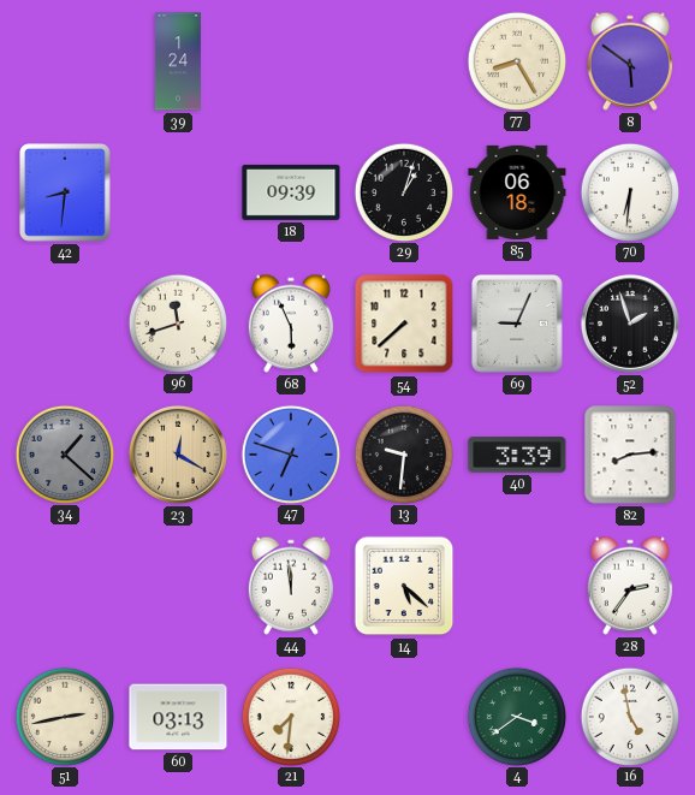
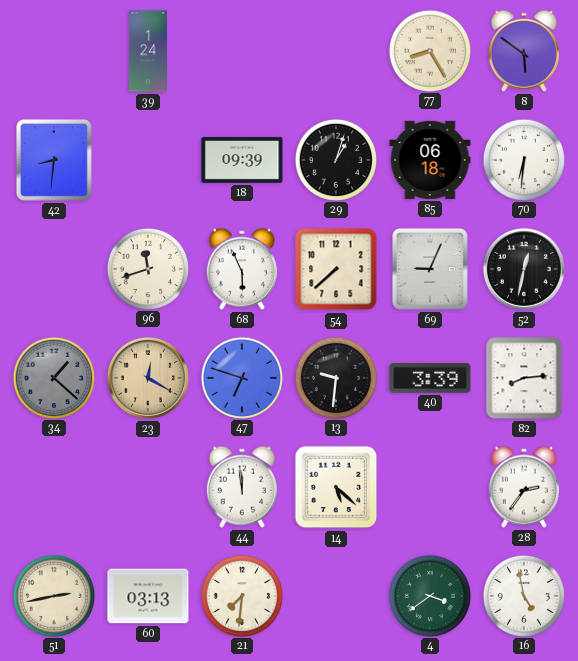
52: 1:57 -> 12:32
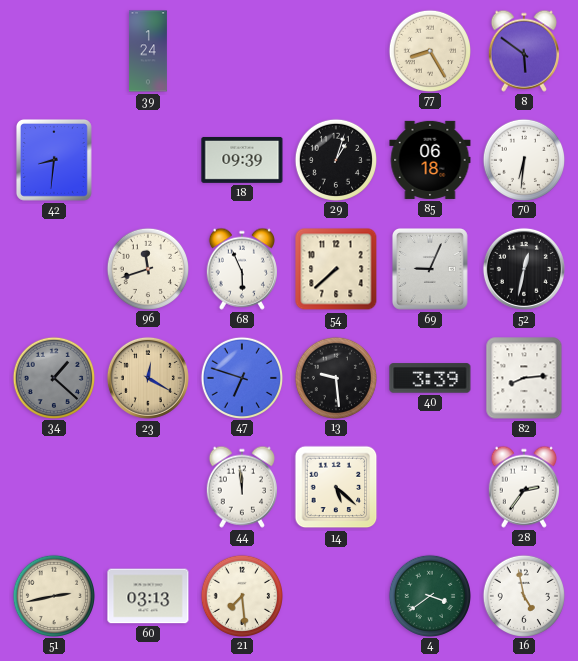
13: 9:31 -> 9:29
21: 7:31 -> 7:29
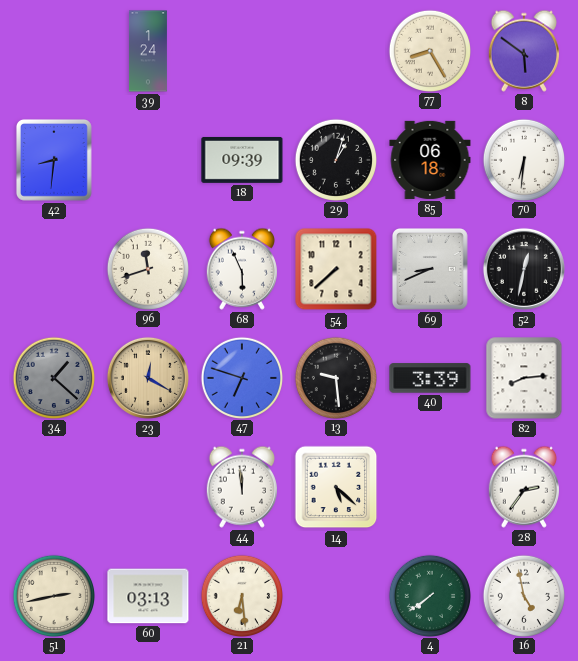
69: 9:04 -> 8:41
21: 7:29 -> 6:29
4: 3:39 -> 7:39
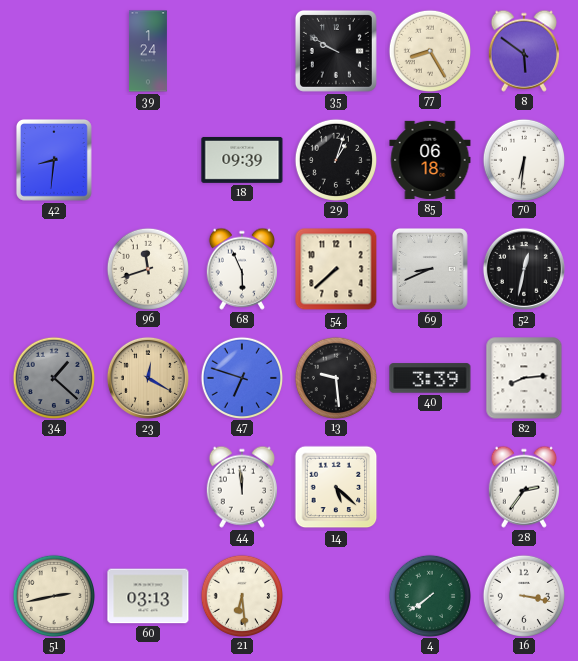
35: none -> 9:50
16: 4:58 -> 3:17
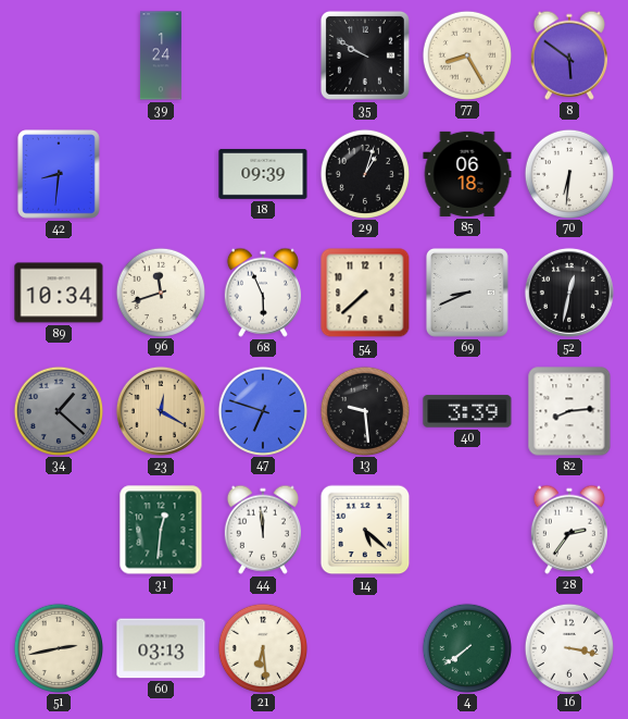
89: none -> 10:34
31: none -> 12:31
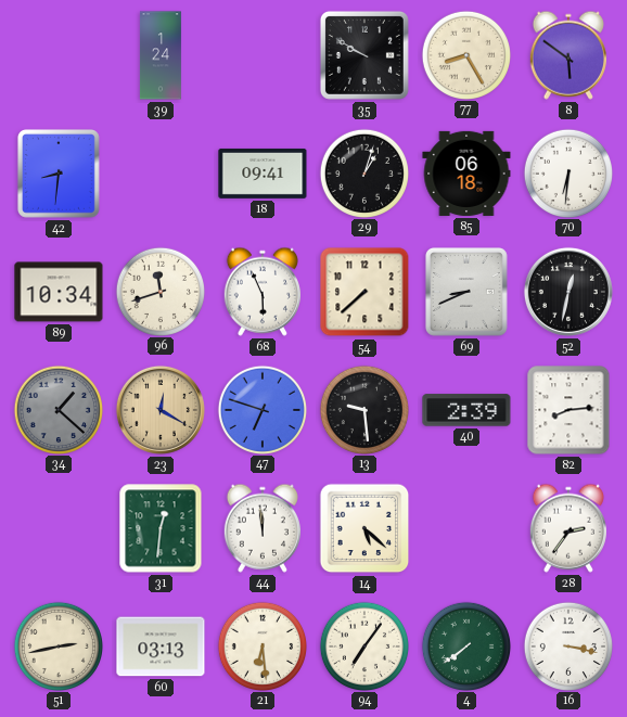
18: 09:39 -> 09:41
40: 3:39 -> 2:39
94: none -> 7:06
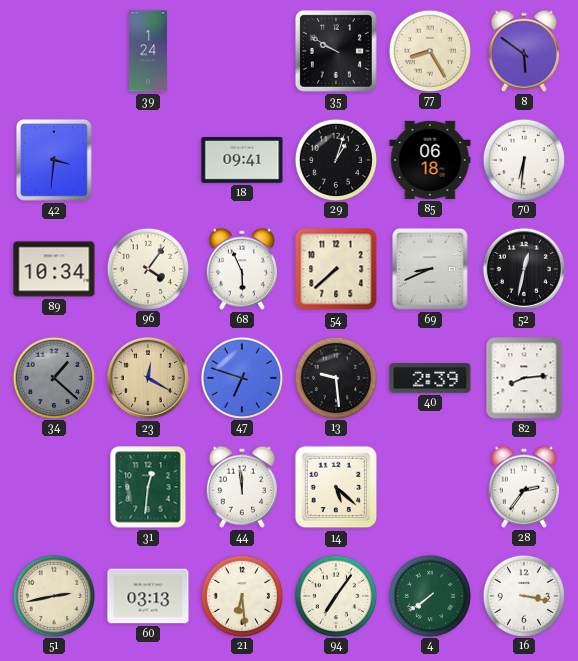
42: 8:31 -> 3:31
96: 11:42 -> 4:06
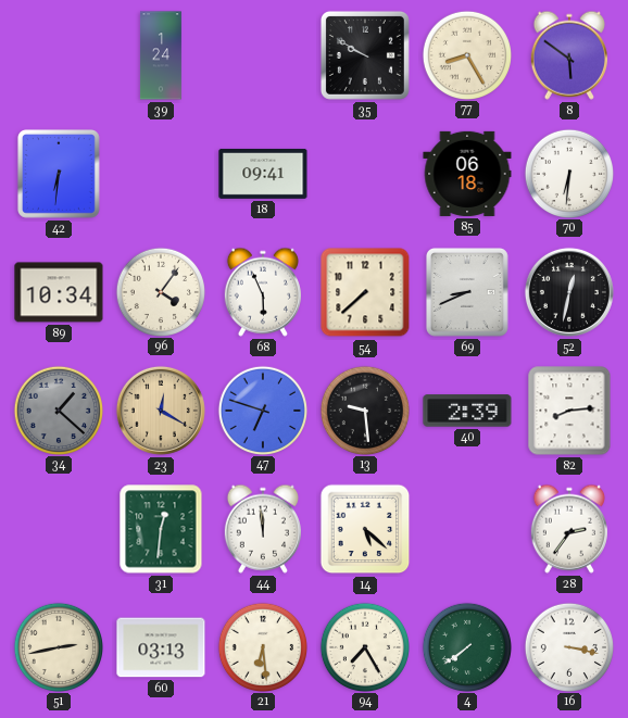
42: 3:31 -> 6:31
29: 1:03 -> none
94: 7:06 -> 7:25
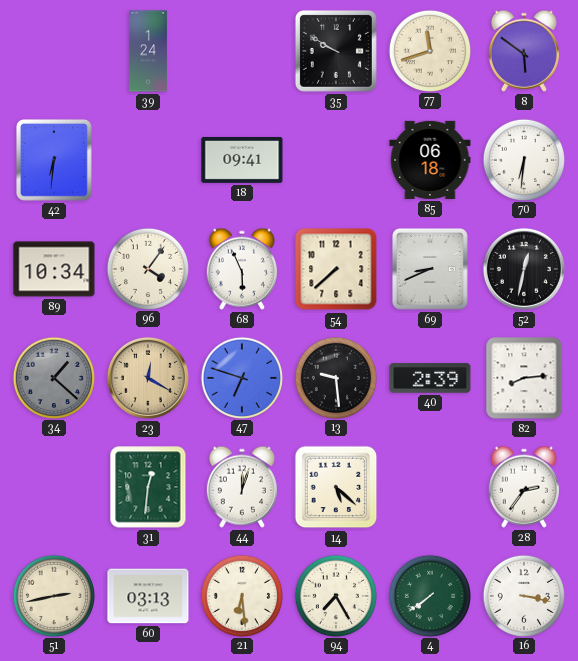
77: 8:25 -> 11:42
44: 11:59 -> 12:03
